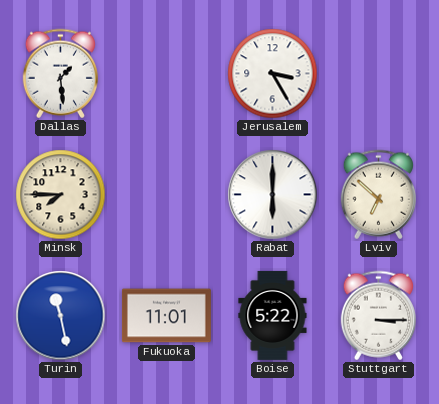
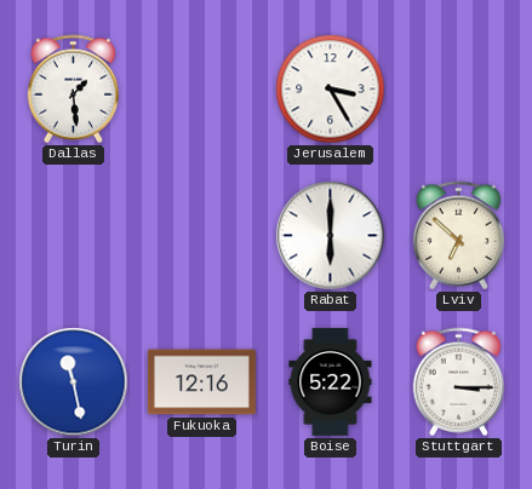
Minsk: 7:45 -> none
Fukuoka: 11:01 -> 12:16
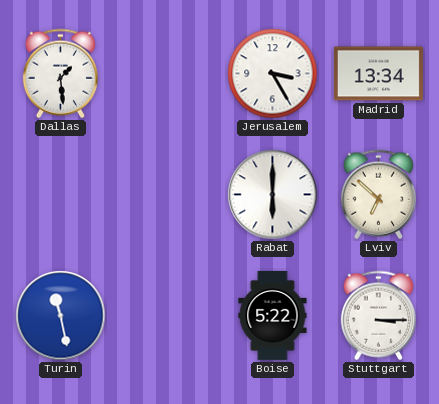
Madrid: none -> 13:34
Fukuoka: 12:16 -> none
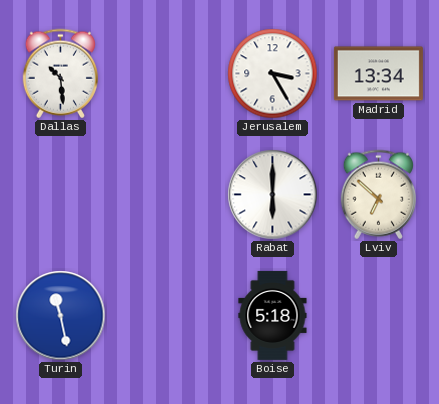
Dallas: 1:29 -> 10:29
Boise: 5:22 -> 5:18
Stuttgart: 3:15 -> none
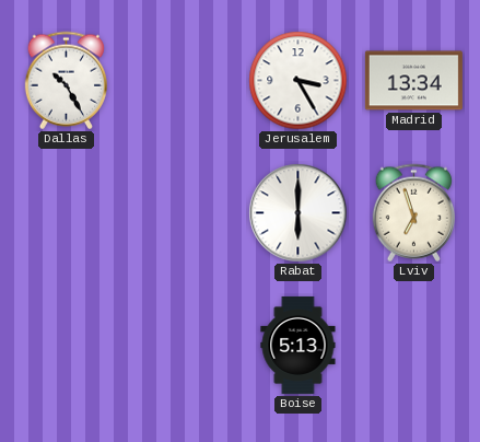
Dallas: 10:29 -> 10:25
Lviv: 6:52 -> 6:57
Turin: 11:28 -> none
Boise: 5:18 -> 5:13
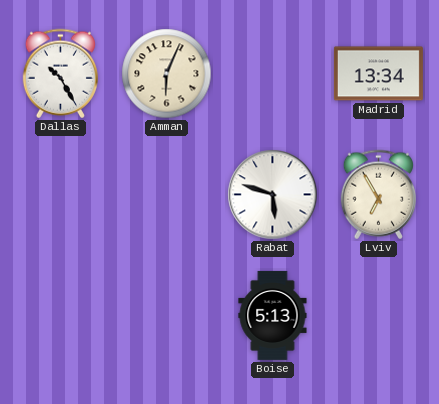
Amman: none -> 6:04
Jerusalem: 3:25 -> none
Rabat: 6:00 -> 5:48
Lviv: 6:57 -> 6:55
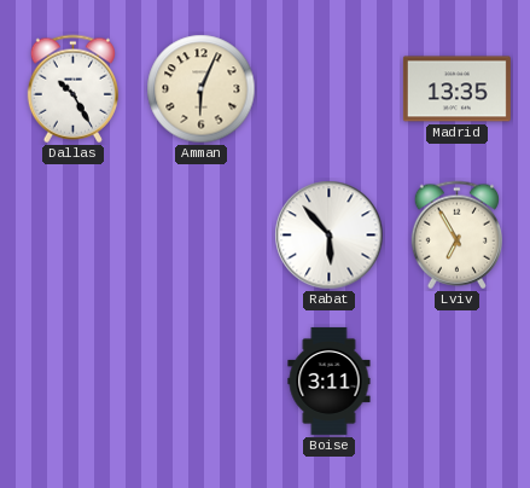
Madrid: 13:34 -> 13:35
Rabat: 5:48 -> 5:53
Boise: 5:13 -> 3:11
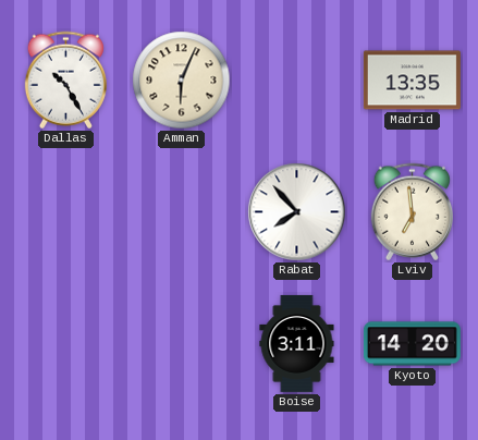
Rabat: 5:53 -> 7:53
Lviv: 6:55 -> 6:59
Kyoto: none -> 14:20
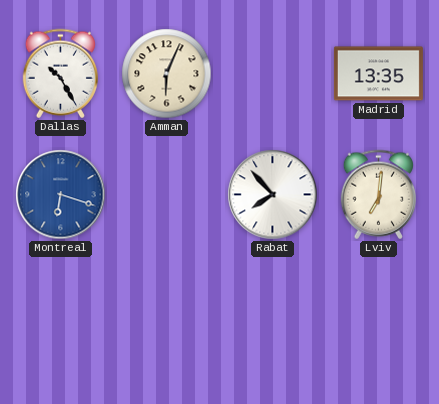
Montreal: none -> 6:18
Lviv: 6:59 -> 7:01
Boise: 3:11 -> none
Kyoto: 14:20 -> none
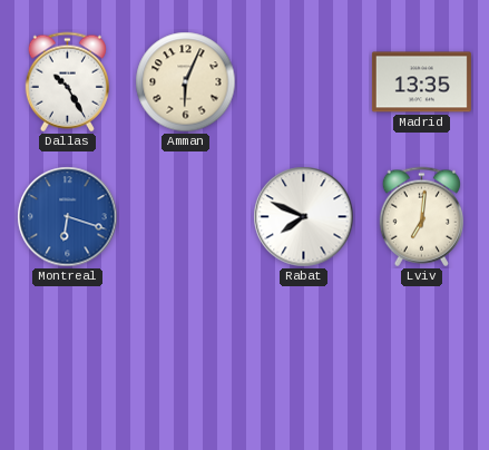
Rabat: 7:53 -> 7:49
